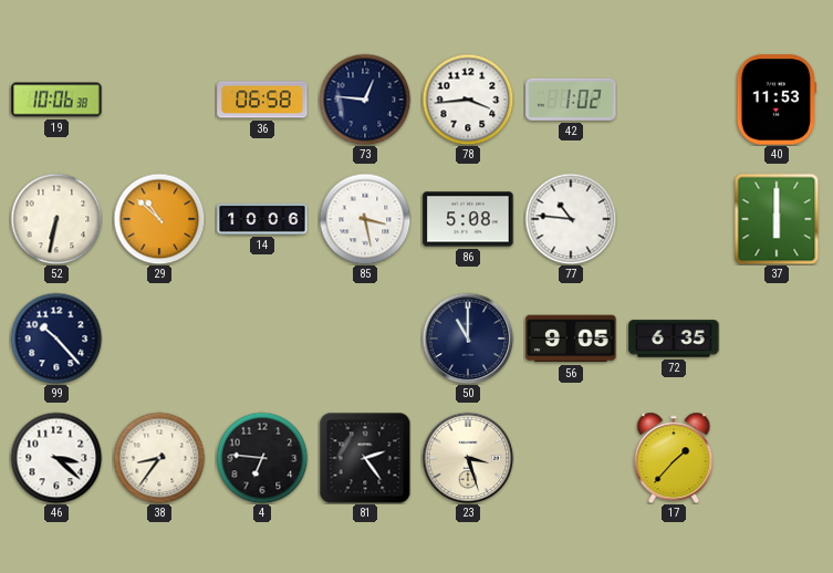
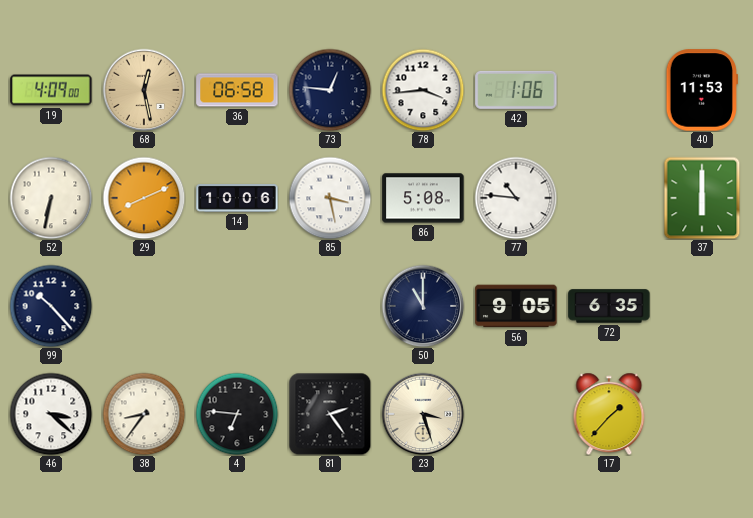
19: 10:06 -> 4:09
68: none -> 12:28
42: 1:02 -> 1:06
29: 10:52 -> 8:11
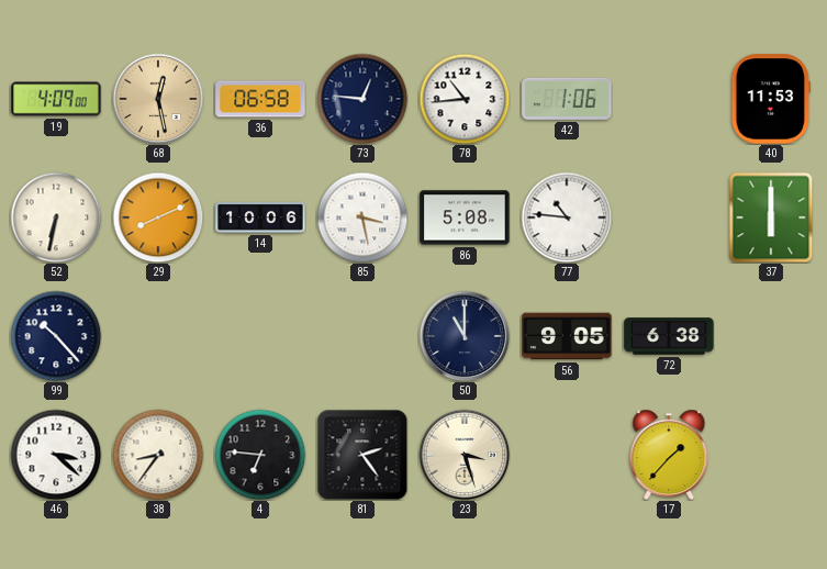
78: 3:44 -> 10:44
72: 6:35 -> 6:38
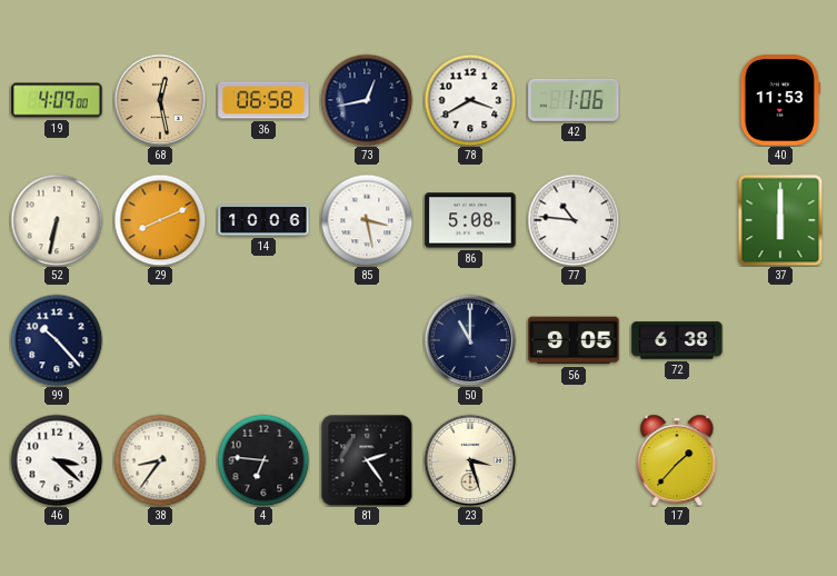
73: 12:46 -> 12:43
78: 10:44 -> 3:40
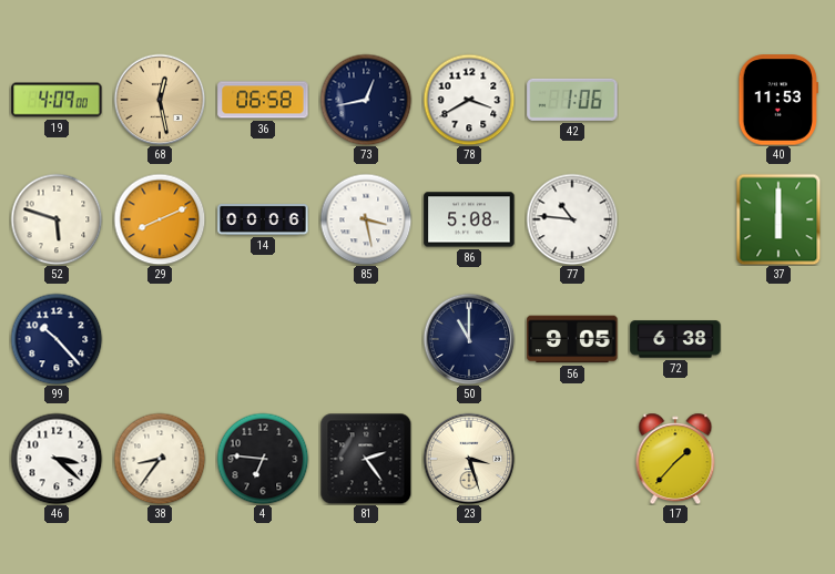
52: 6:32 -> 5:48
14: 10:06 -> 00:06
